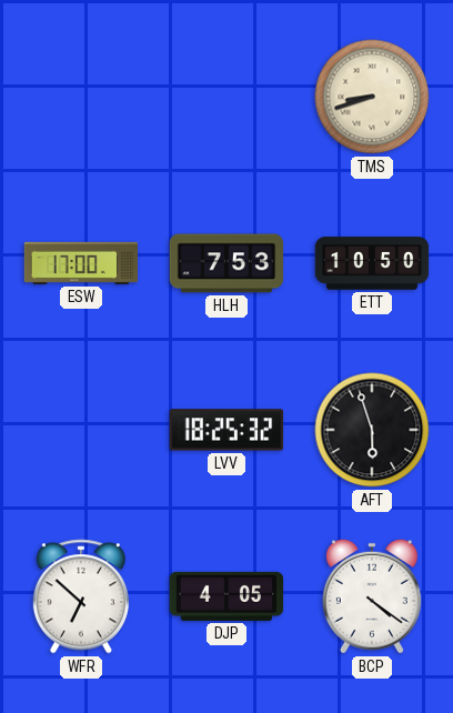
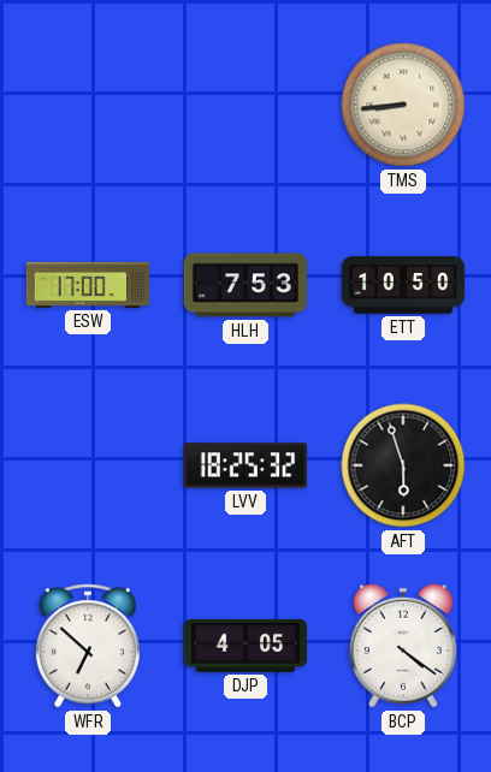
TMS: 8:42 -> 8:44
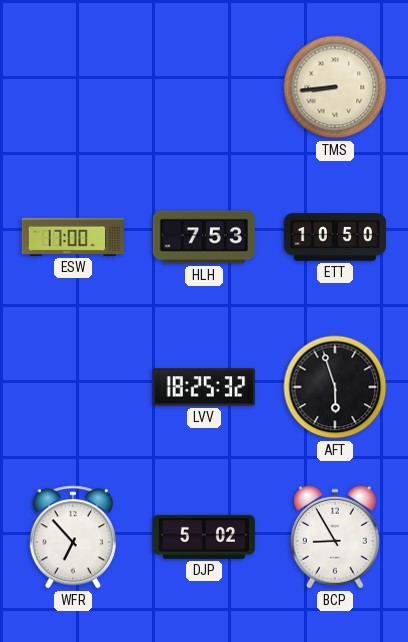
WFR: 6:52 -> 6:53
DJP: 4:05 -> 5:02
BCP: 4:21 -> 8:55
